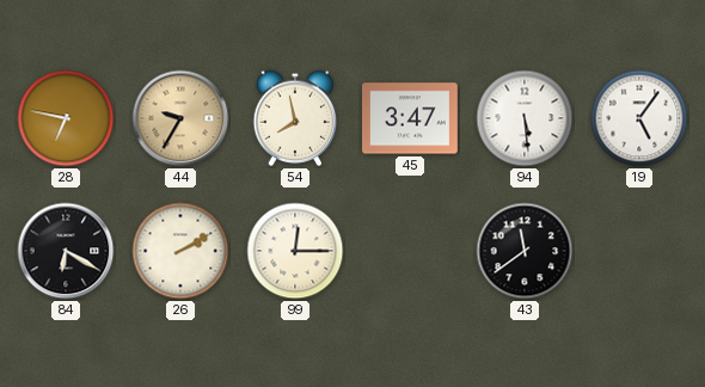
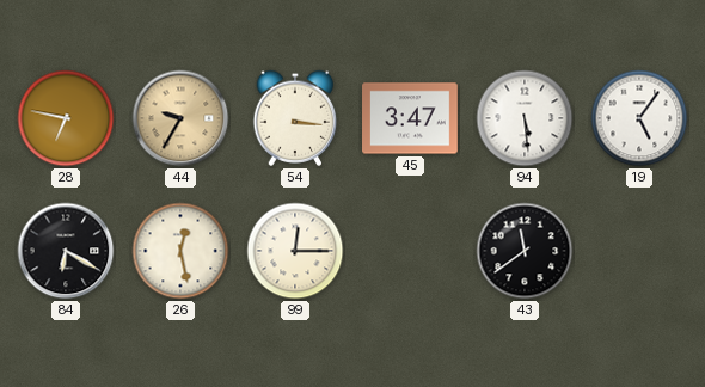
54: 7:58 -> 3:16
26: 2:10 -> 12:28
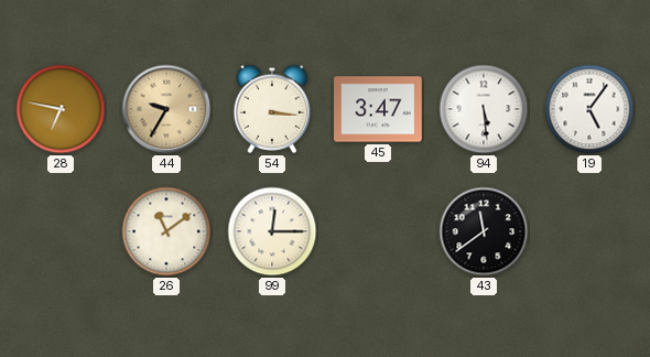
84: 6:20 -> none
26: 12:28 -> 11:09
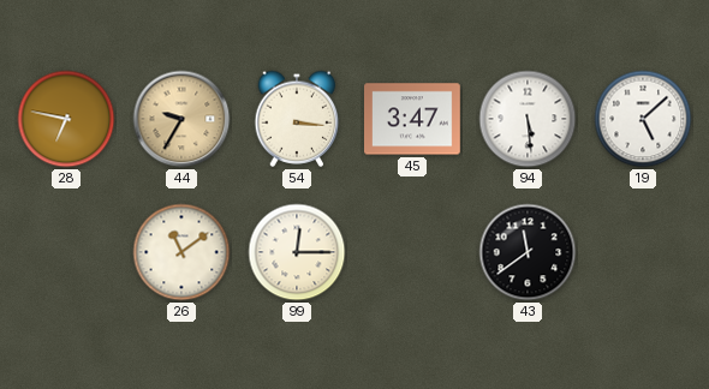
19: 5:06 -> 5:08
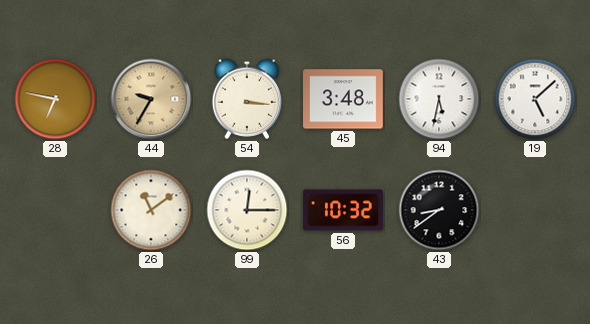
45: 3:47 -> 3:48
94: 5:29 -> 5:32
56: none -> 10:32
43: 11:39 -> 8:39
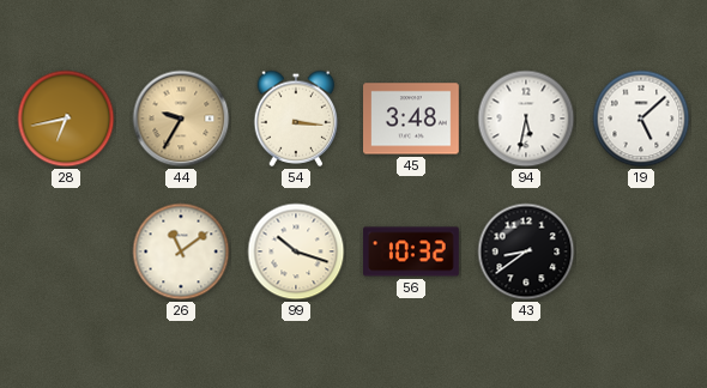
28: 6:47 -> 6:43
99: 12:15 -> 10:18
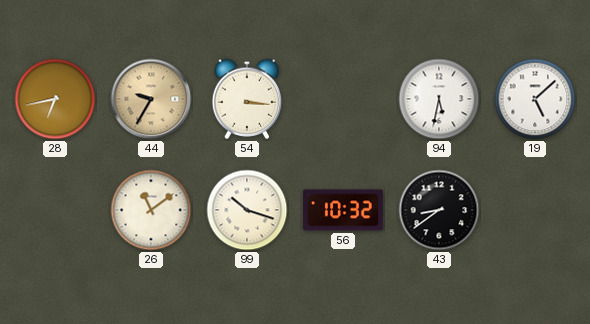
45: 3:48 -> none
